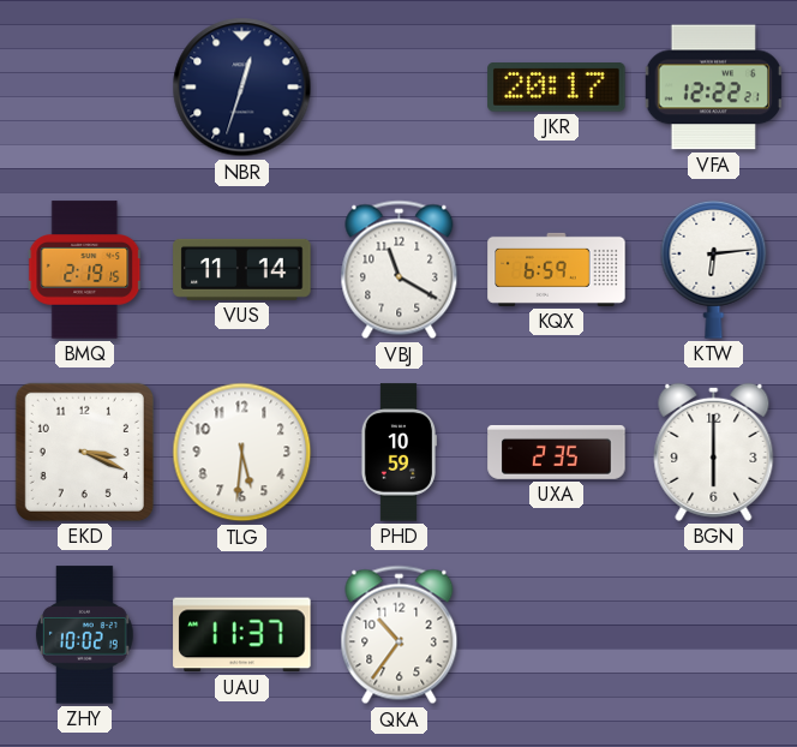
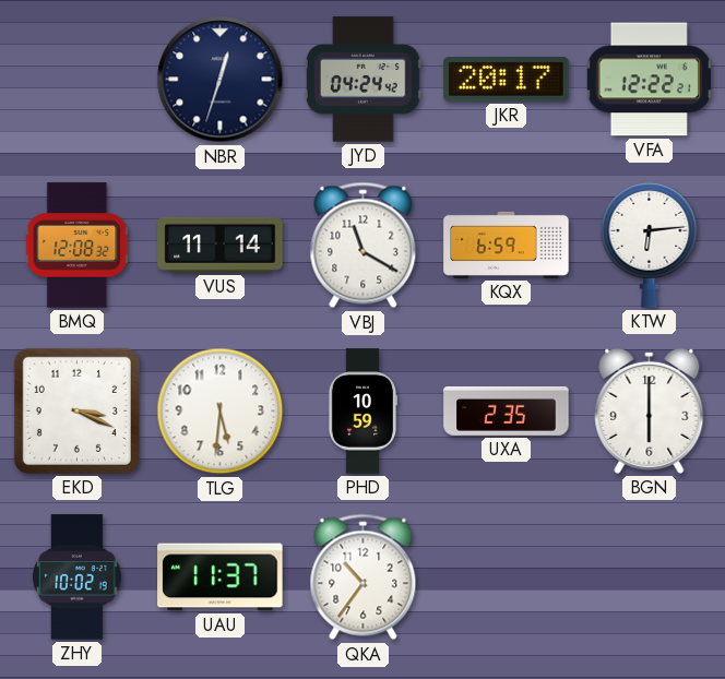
JYD: none -> 04:24
BMQ: 2:19 -> 12:08
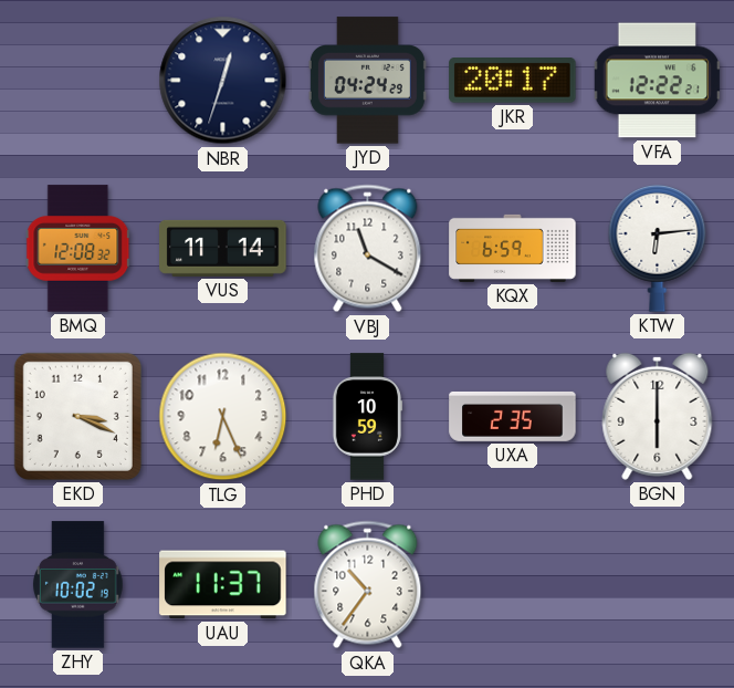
JYD: 04:24:42 -> 04:24:29
TLG: 5:31 -> 6:26
